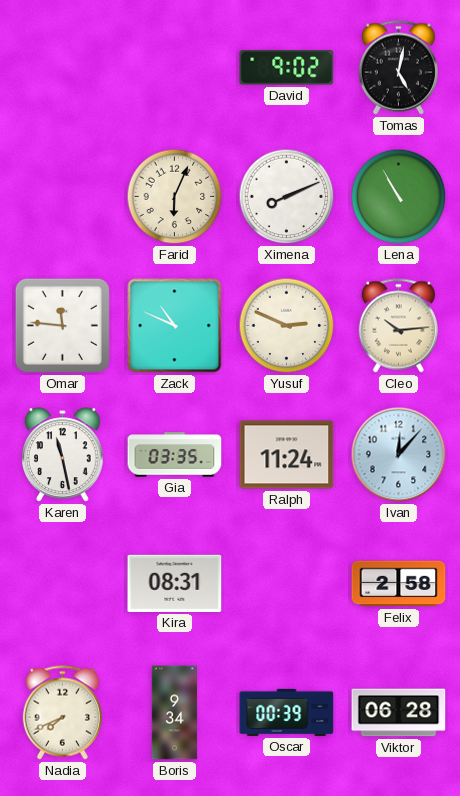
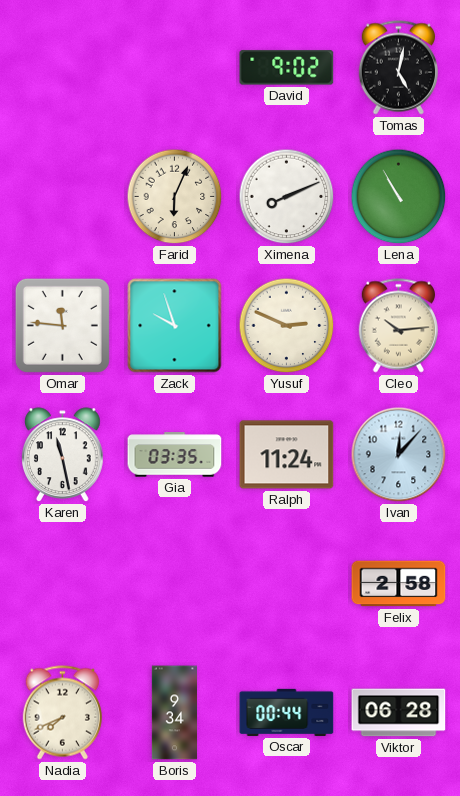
Zack: 10:49 -> 9:57
Kira: 08:31 -> none
Oscar: 00:39 -> 00:44
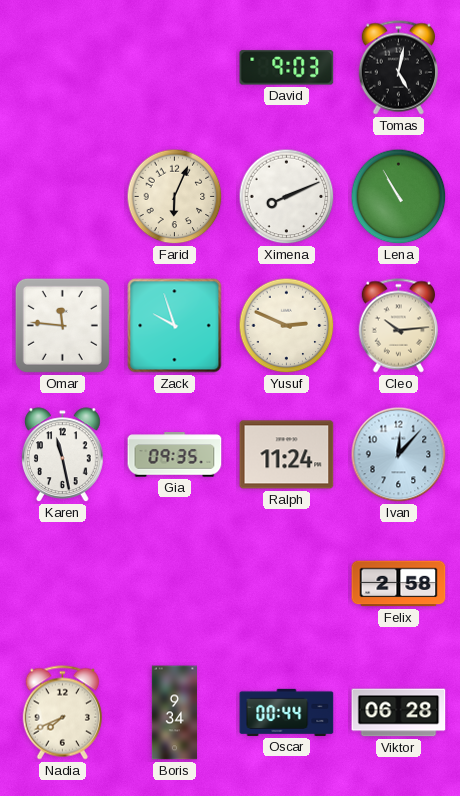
David: 9:02 -> 9:03
Gia: 03:35 -> 09:35
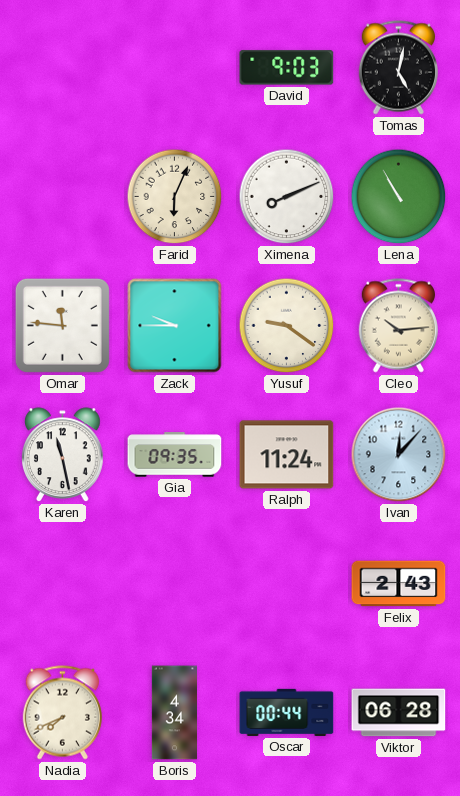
Zack: 9:57 -> 9:45
Yusuf: 2:49 -> 9:21
Felix: 2:58 -> 2:43
Boris: 9:34 -> 4:34
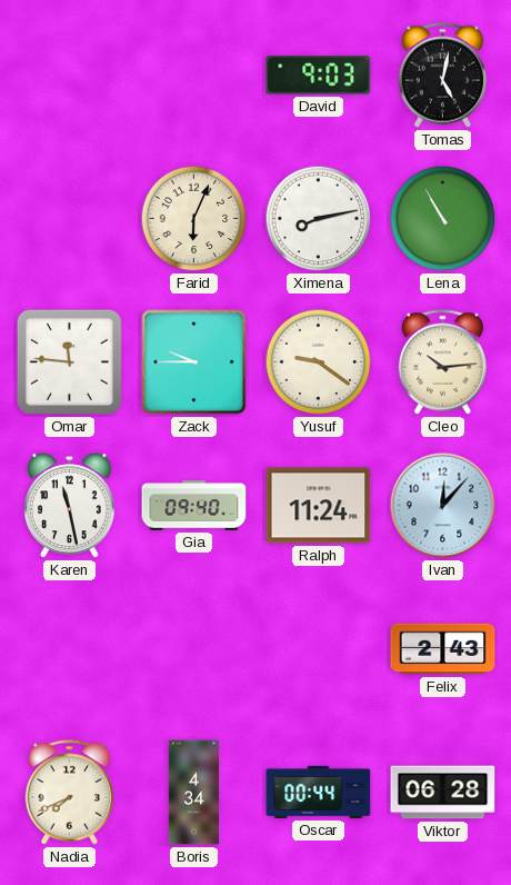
Ximena: 8:11 -> 8:13
Gia: 09:35 -> 09:40
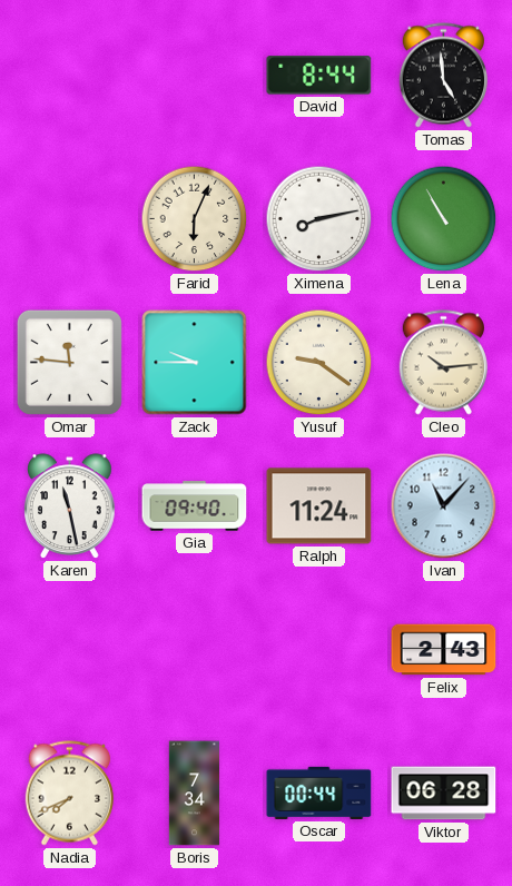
David: 9:03 -> 8:44
Tomas: 5:02 -> 4:59
Ivan: 12:07 -> 11:07
Boris: 4:34 -> 7:34
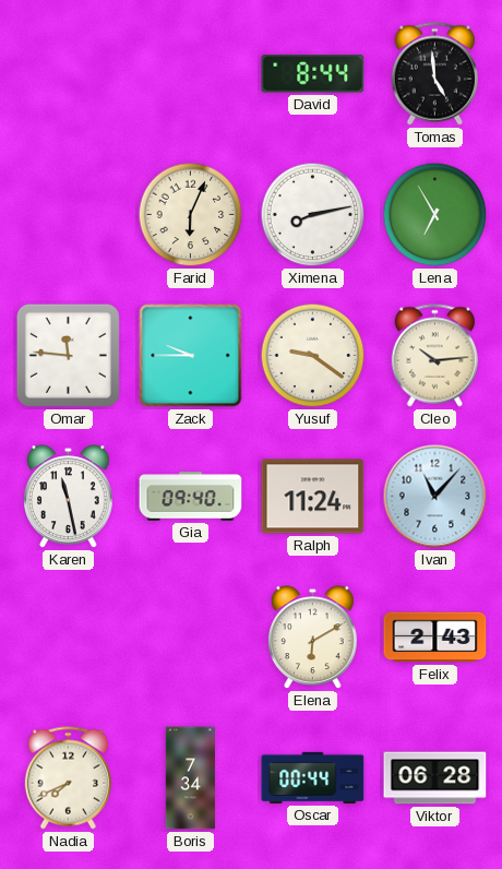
Lena: 10:55 -> 6:55
Elena: none -> 6:10
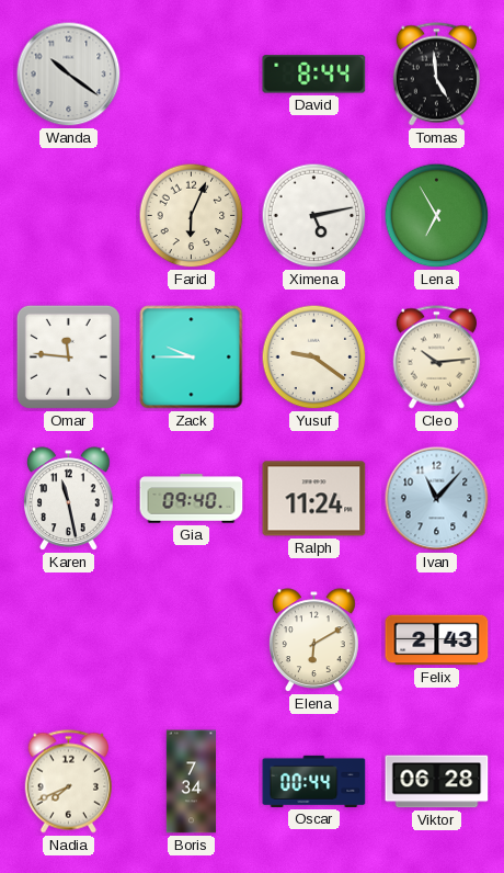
Wanda: none -> 10:21
Ximena: 8:13 -> 5:13
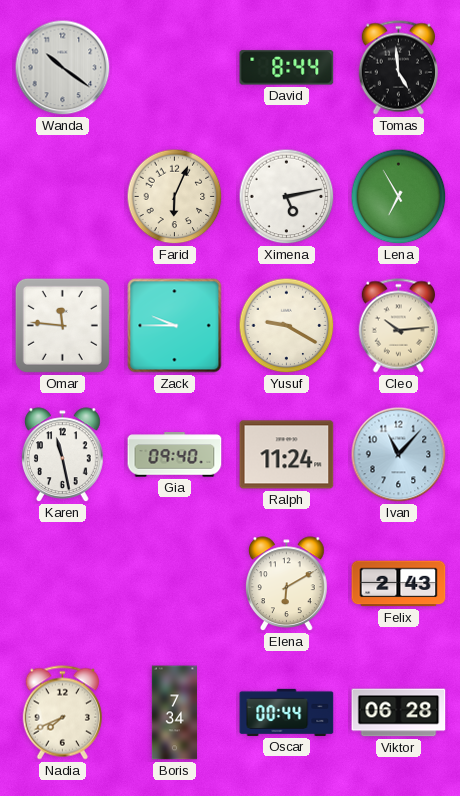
Yusuf: 9:21 -> 9:20
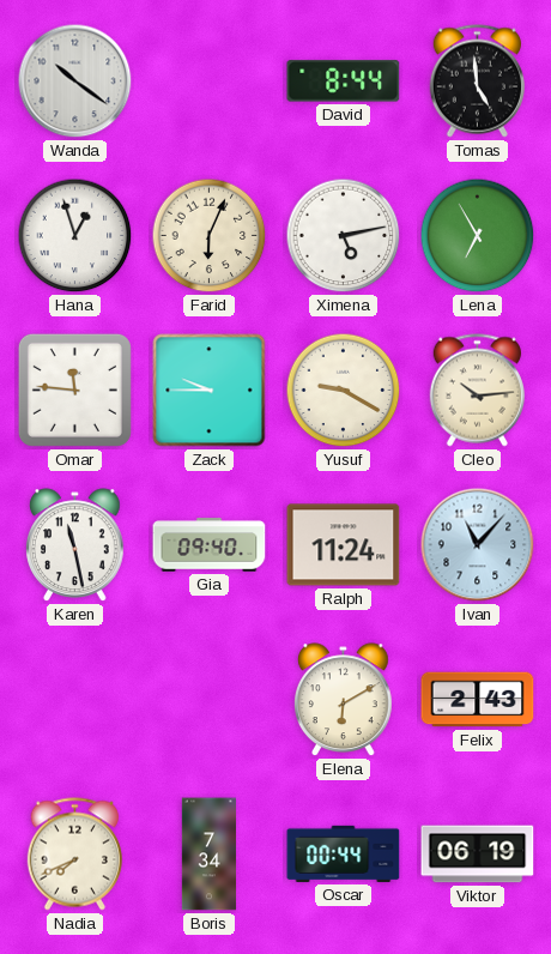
Hana: none -> 12:57
Viktor: 06:28 -> 06:19
